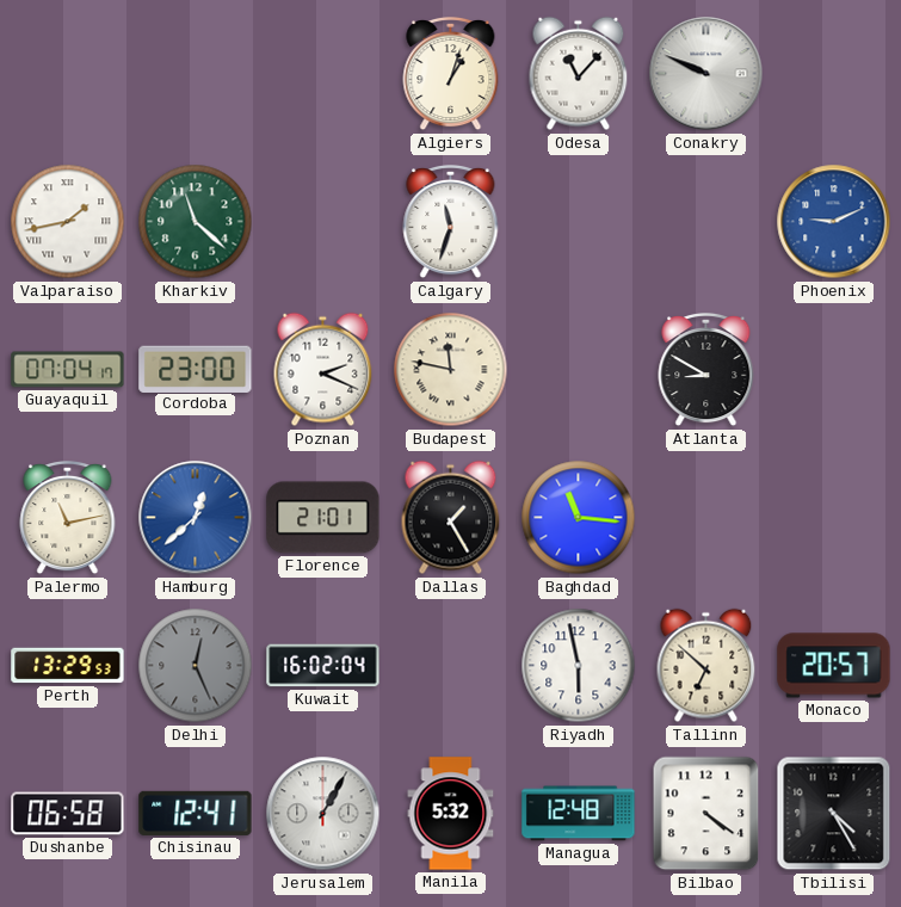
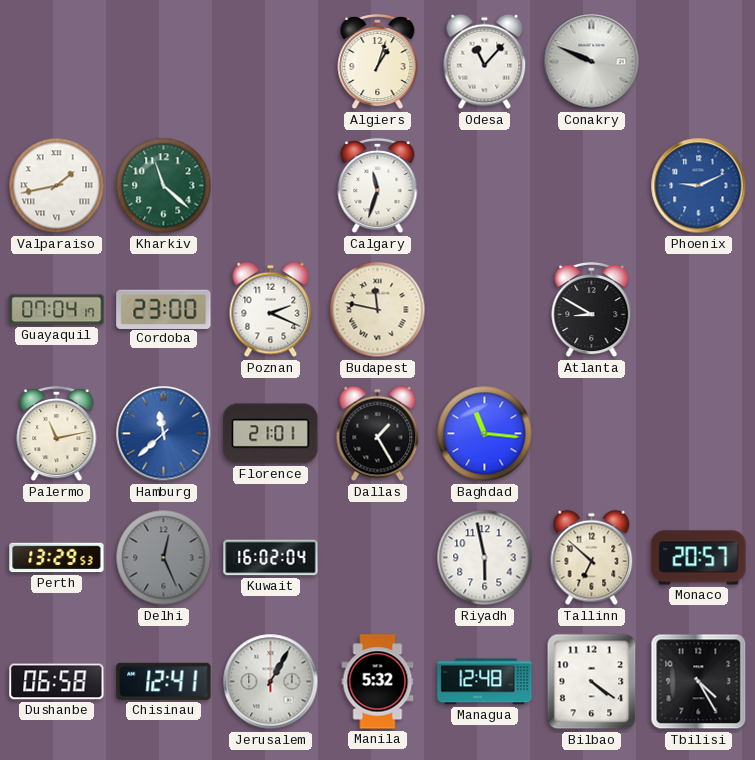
Hamburg: 12:38 -> 11:38
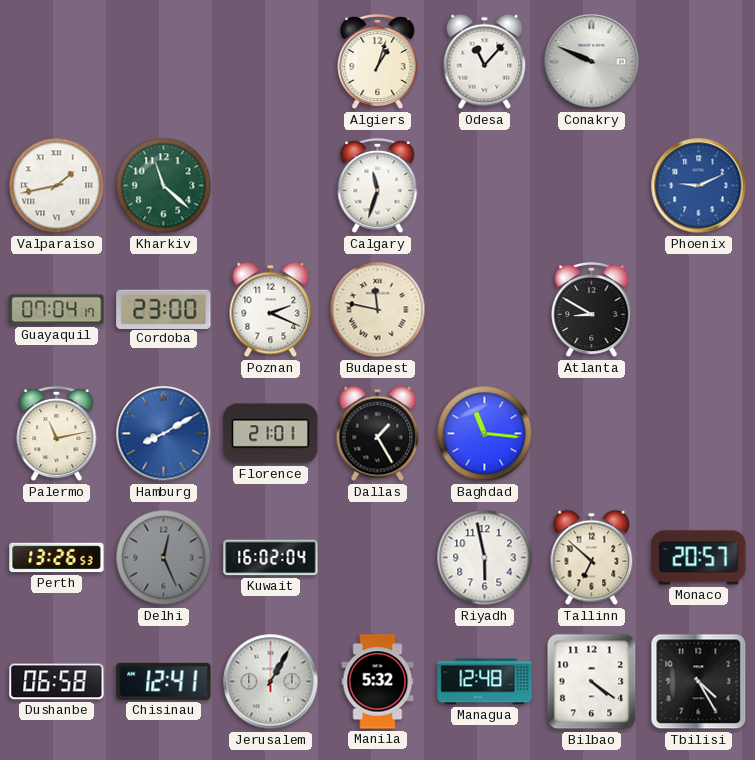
Hamburg: 11:38 -> 8:10
Perth: 13:29 -> 13:26
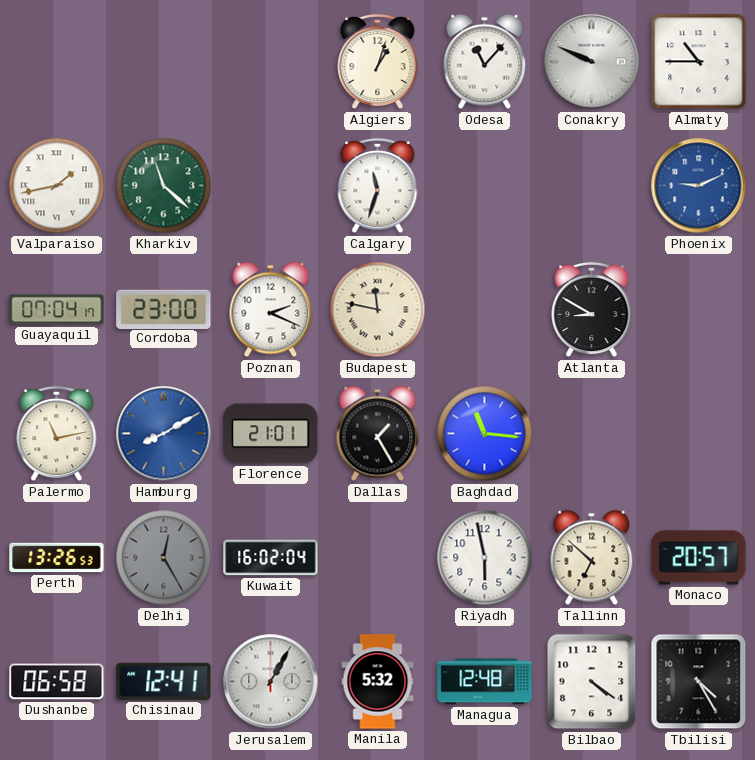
Almaty: none -> 10:45
Delhi: 12:26 -> 12:25
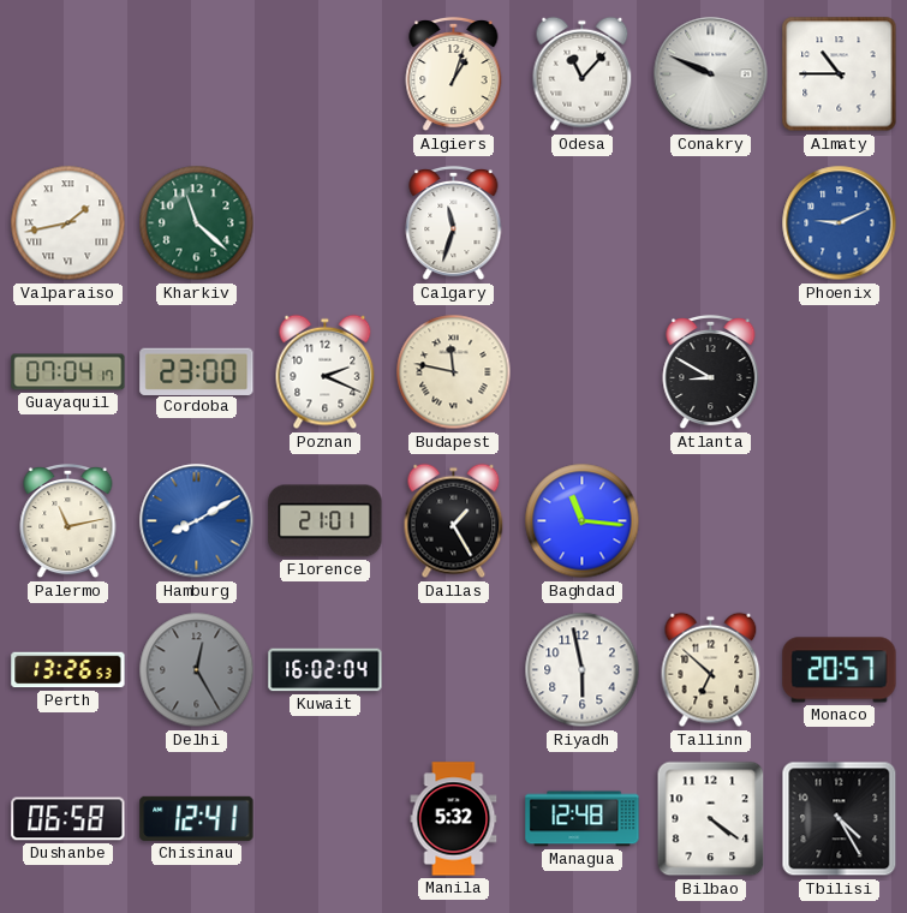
Jerusalem: 1:05 -> none
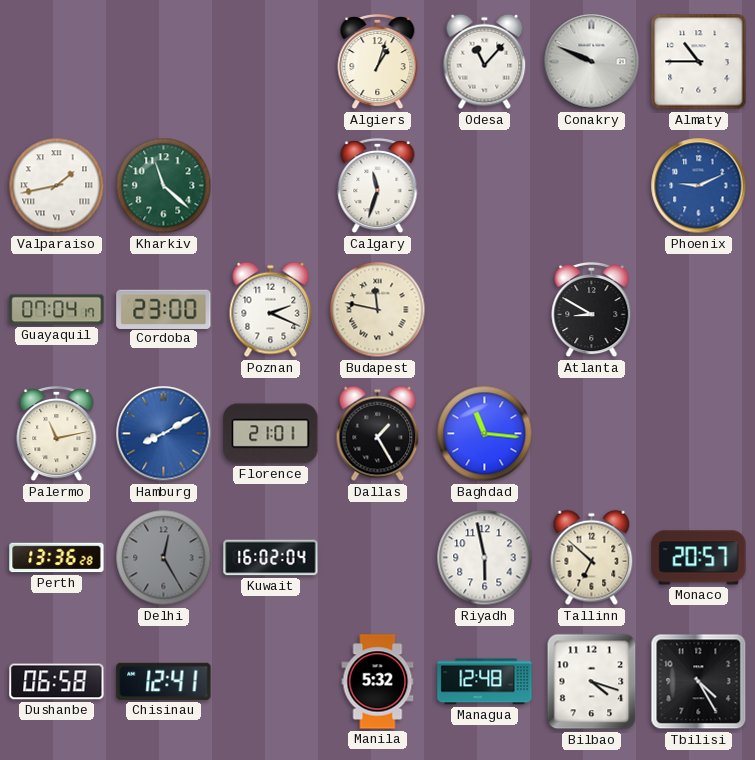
Perth: 13:26 -> 13:36
Bilbao: 4:21 -> 4:18
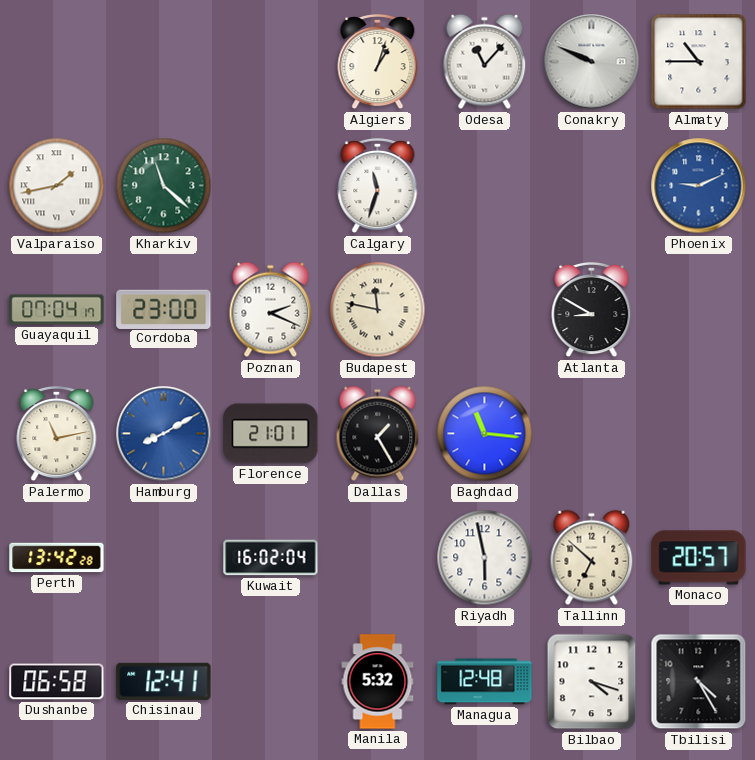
Perth: 13:36 -> 13:42
Delhi: 12:25 -> none
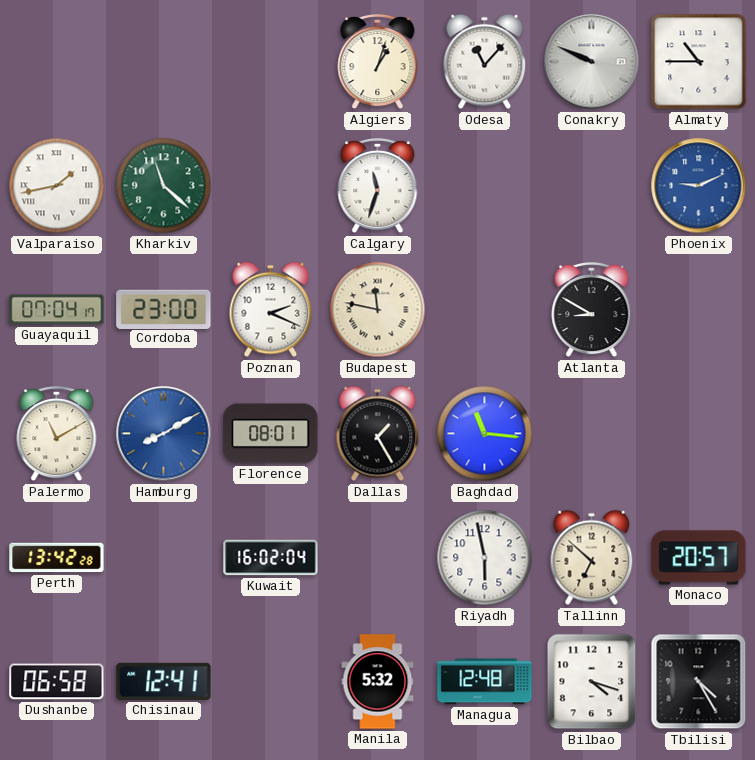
Palermo: 11:13 -> 11:10
Florence: 21:01 -> 08:01
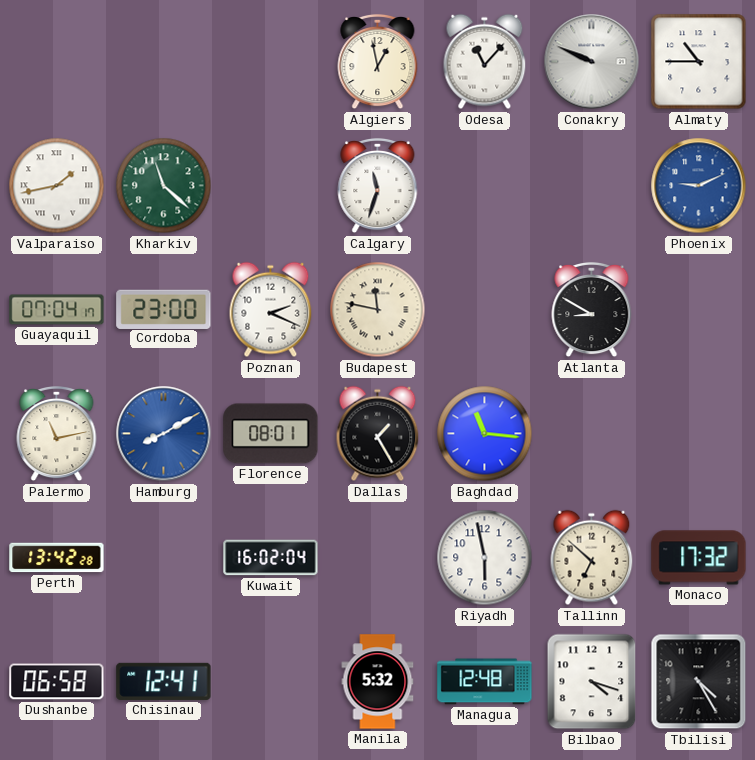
Algiers: 1:03 -> 12:58
Palermo: 11:10 -> 11:13
Monaco: 20:57 -> 17:32
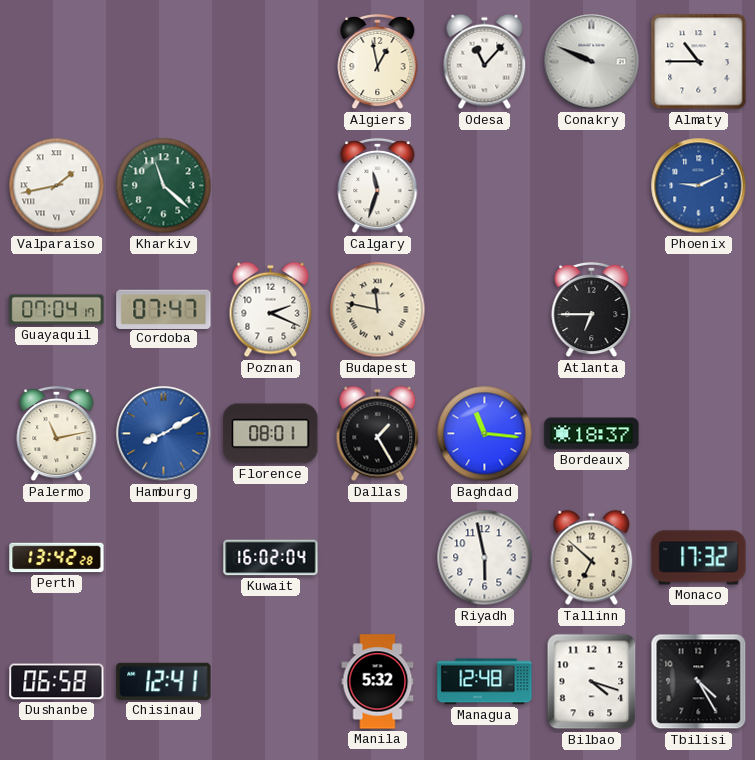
Cordoba: 23:00 -> 07:47
Atlanta: 8:50 -> 6:45
Bordeaux: none -> 18:37
